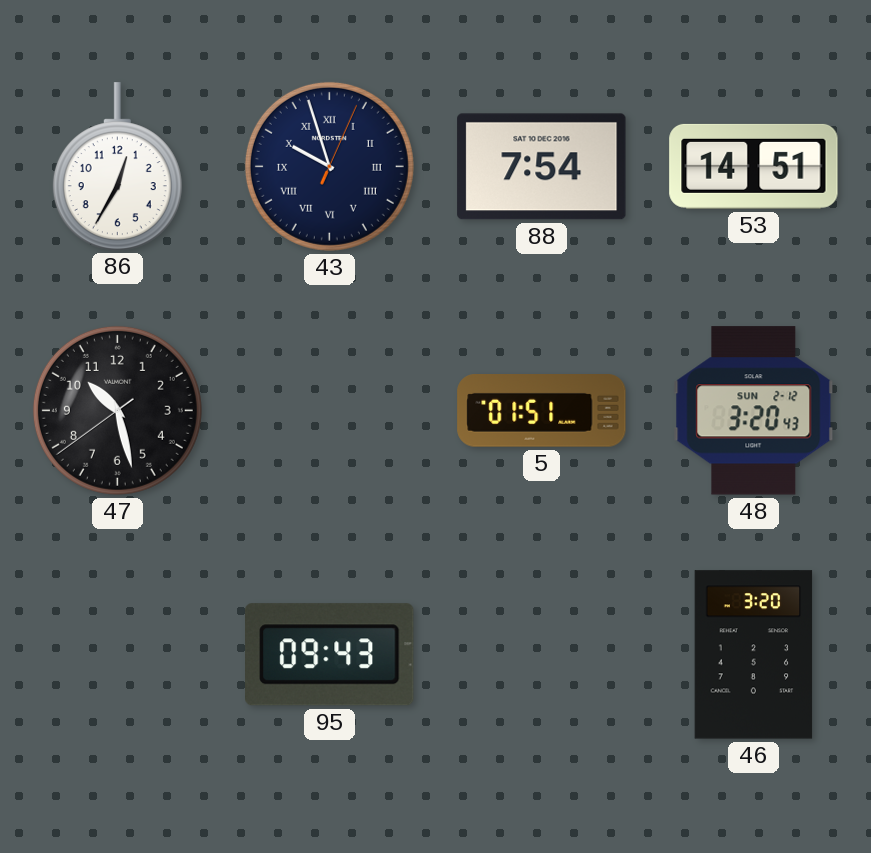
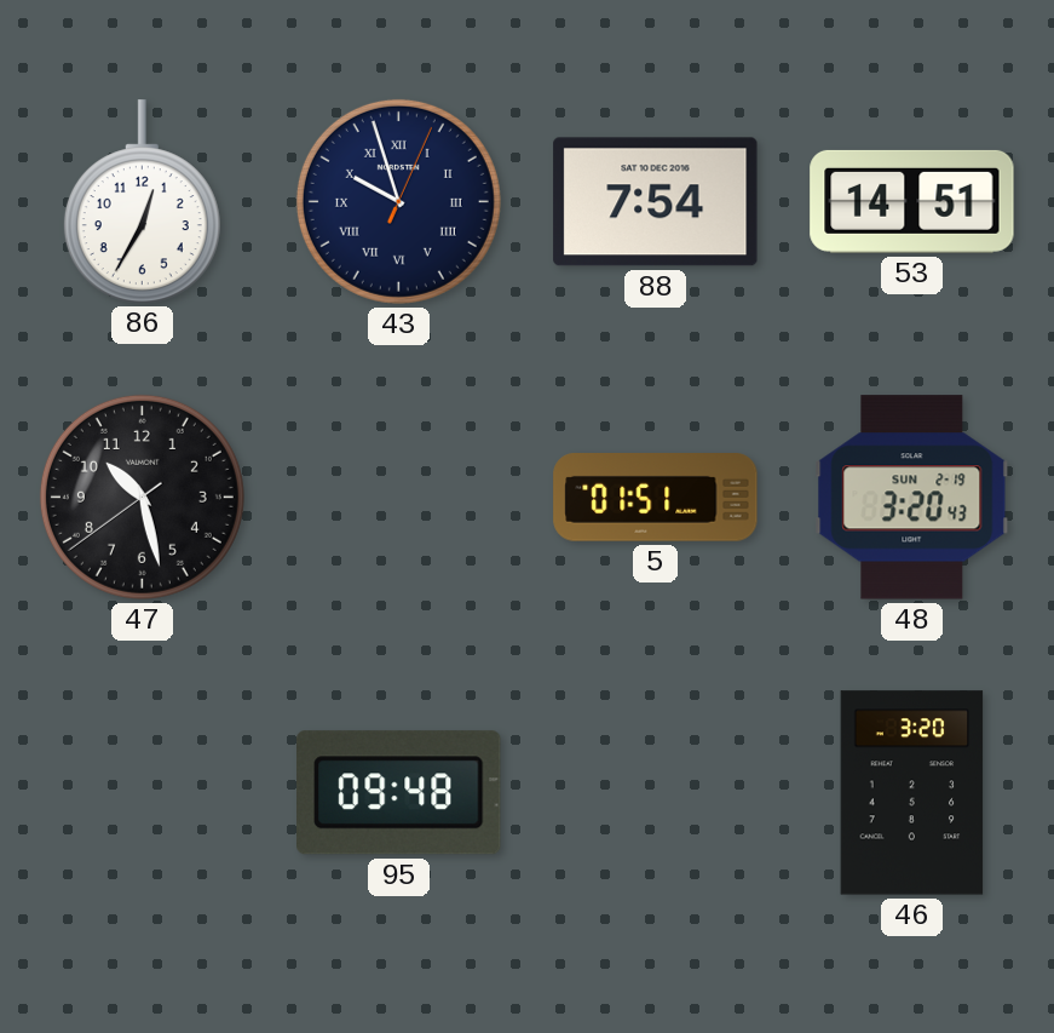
48 date: SUN 2-12 -> SUN 2-19
95: 09:43 -> 09:48
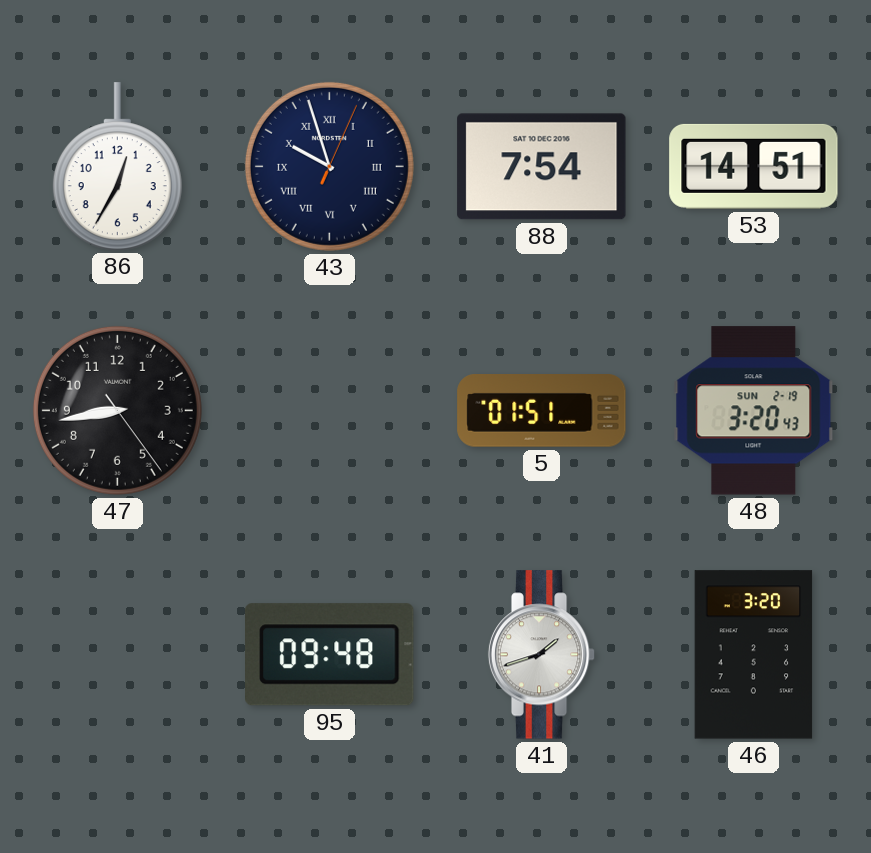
47: 10:27 -> 8:43
41: none -> 1:42
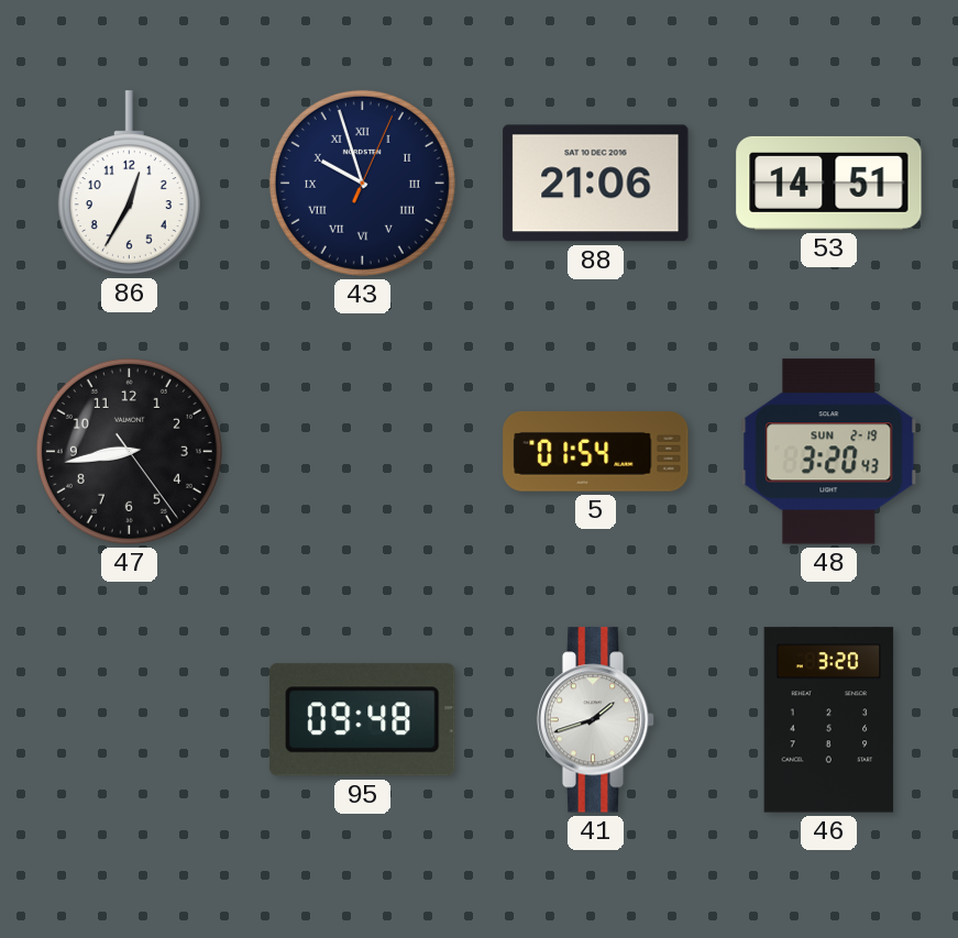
88: 7:54 -> 21:06
5: 01:51 -> 01:54
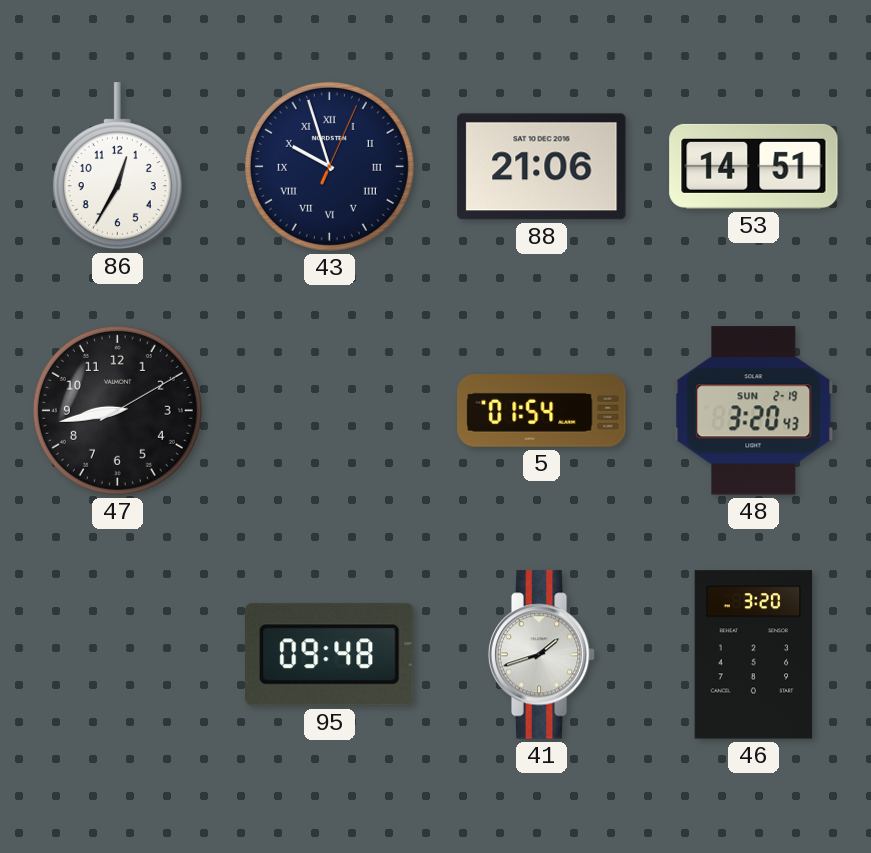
47: 8:43:24 -> 8:43:10
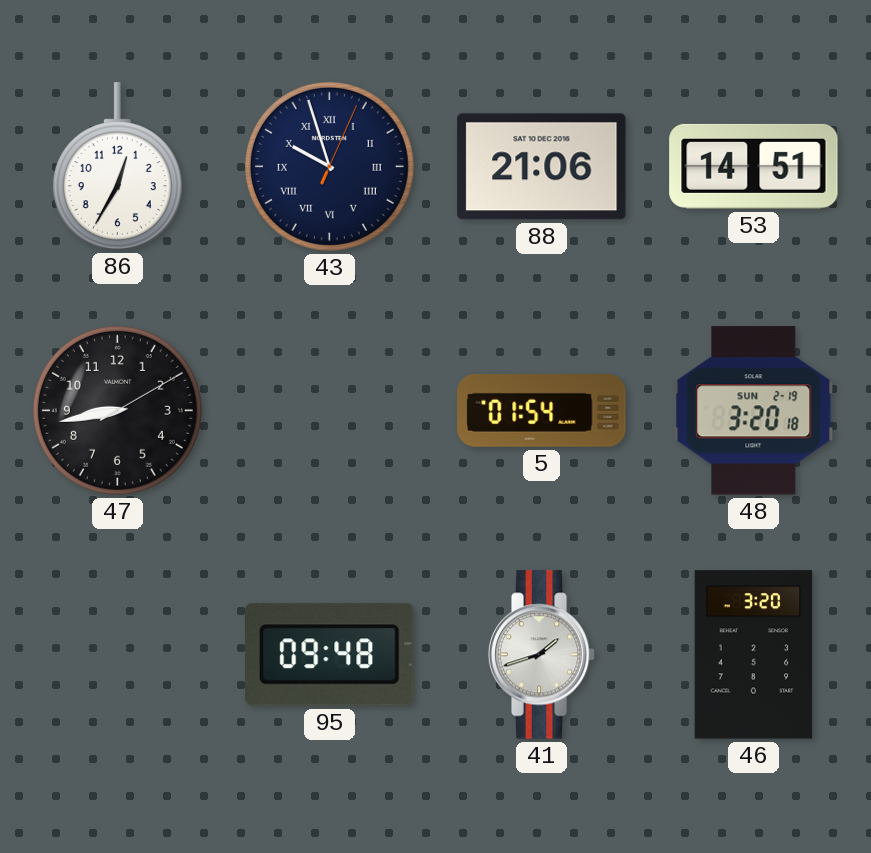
48: 3:20:43 -> 3:20:18
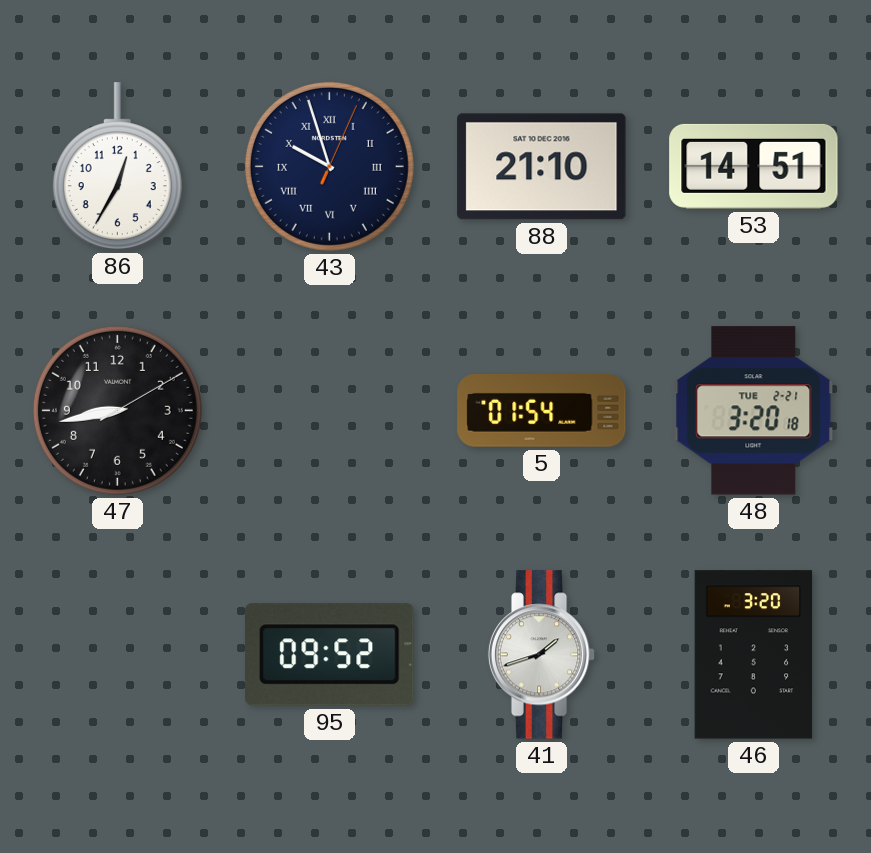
88: 21:06 -> 21:10
48 date: SUN 2-19 -> TUE 2-21
95: 09:48 -> 09:52
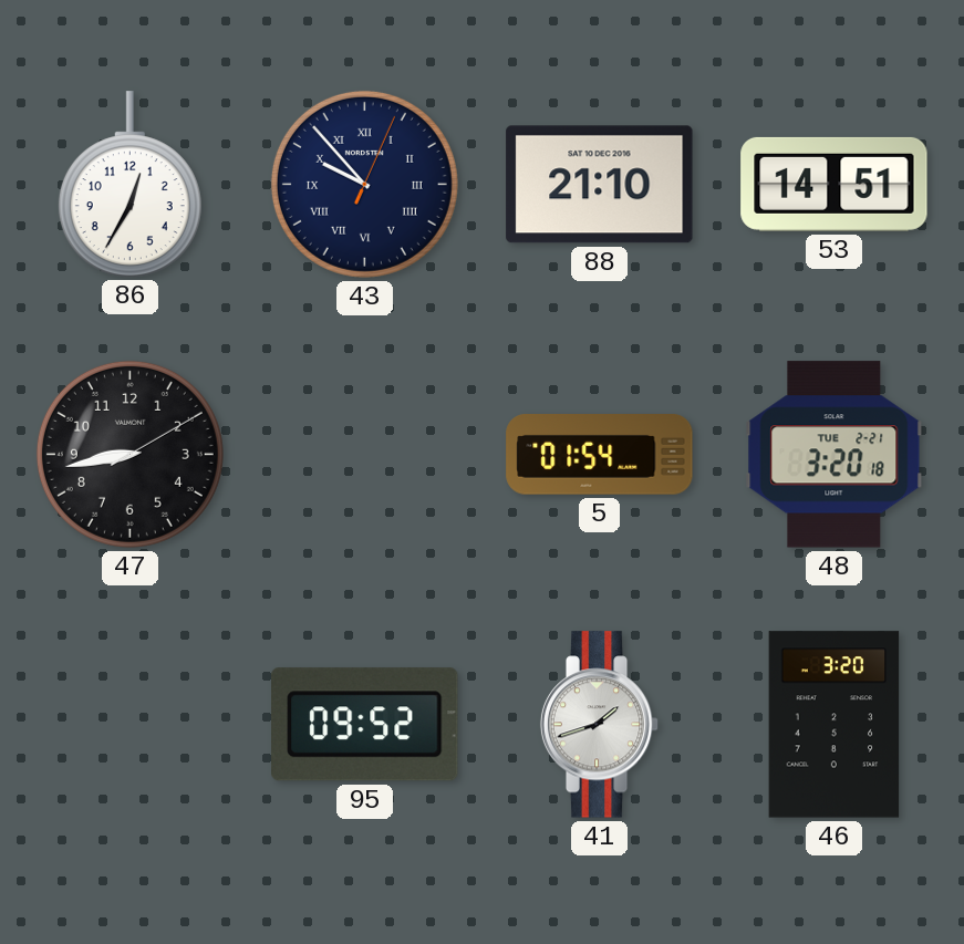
43: 9:57 -> 9:53
